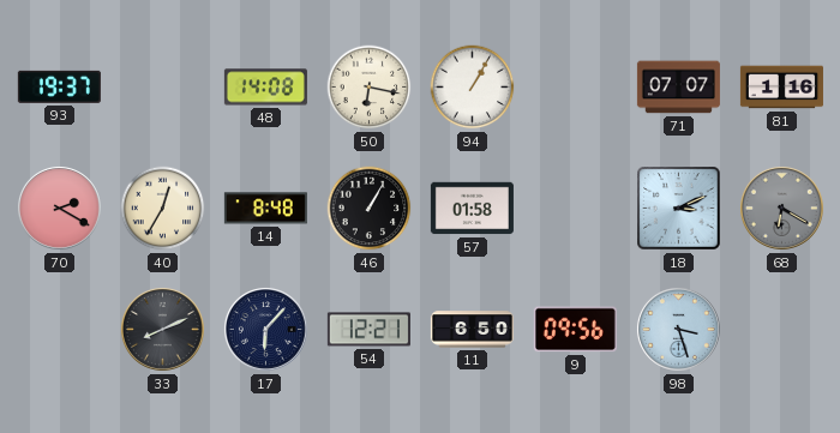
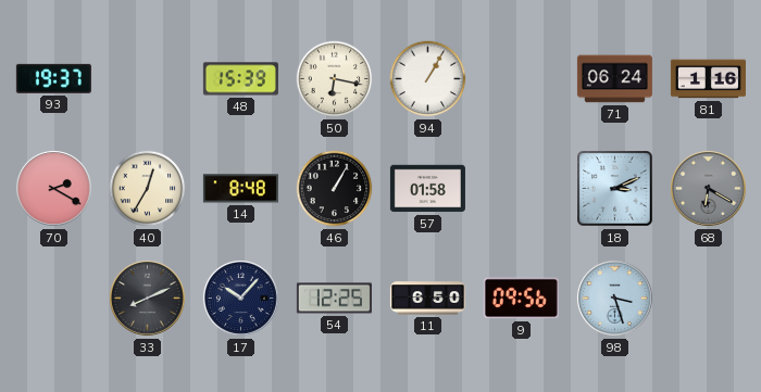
48: 14:08 -> 15:39
71: 07:07 -> 06:24
17: 6:07 -> 10:07
54: 12:21 -> 12:25
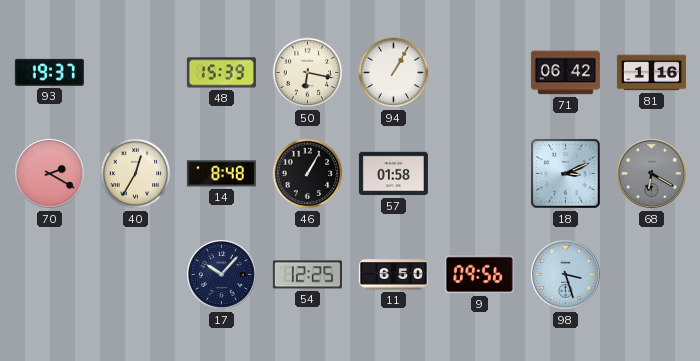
71: 06:24 -> 06:42
33: 8:11 -> none
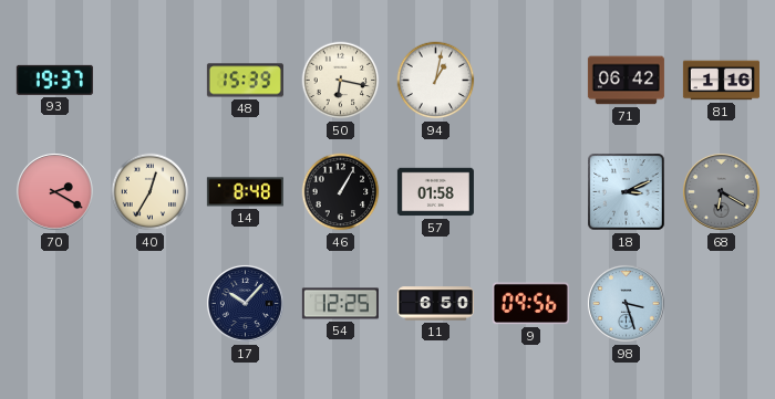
94: 1:05 -> 1:02
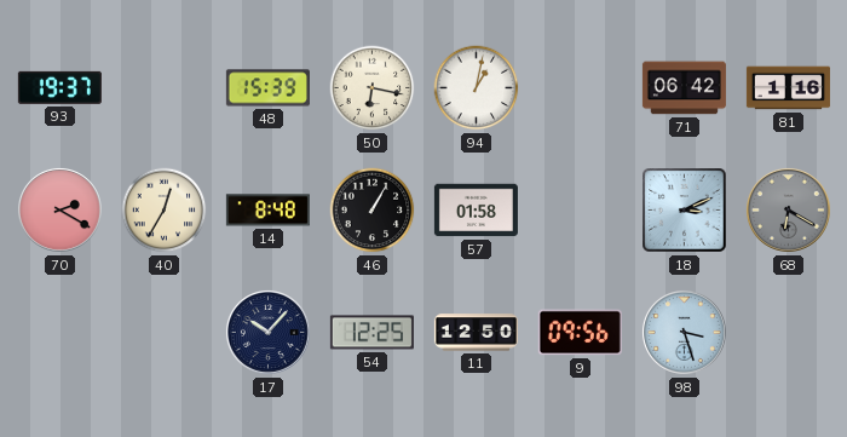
11: 6:50 -> 12:50
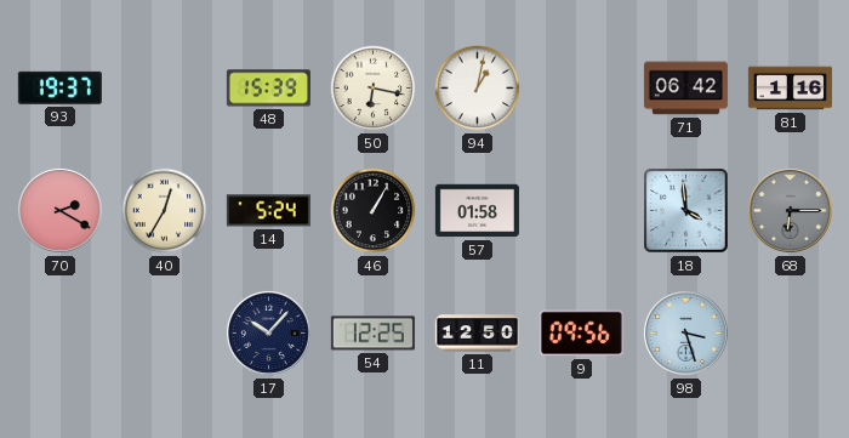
14: 8:48 -> 5:24
18: 3:11 -> 3:59
68: 6:20 -> 6:15
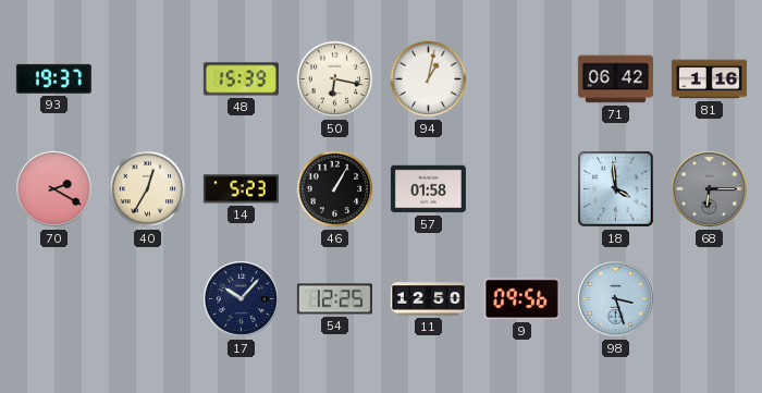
14: 5:24 -> 5:23
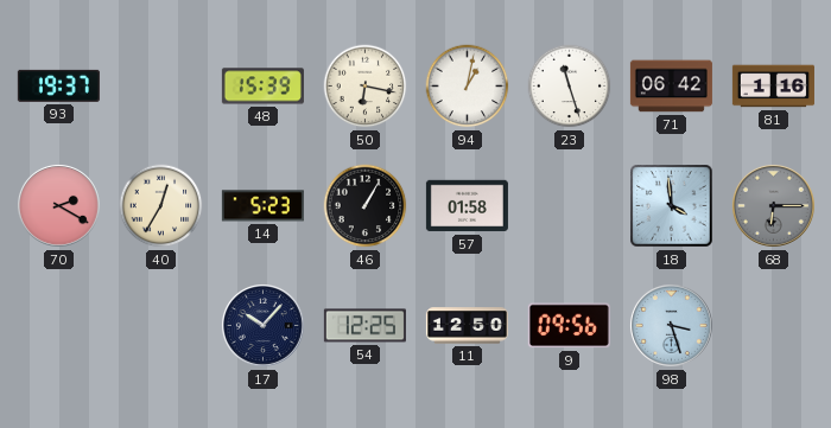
23: none -> 11:27
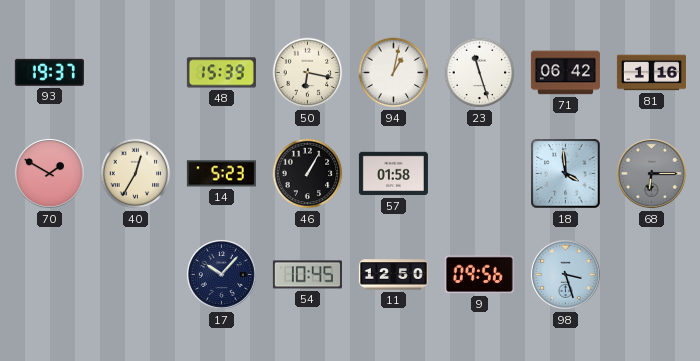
70: 2:20 -> 1:50
54: 12:25 -> 10:45
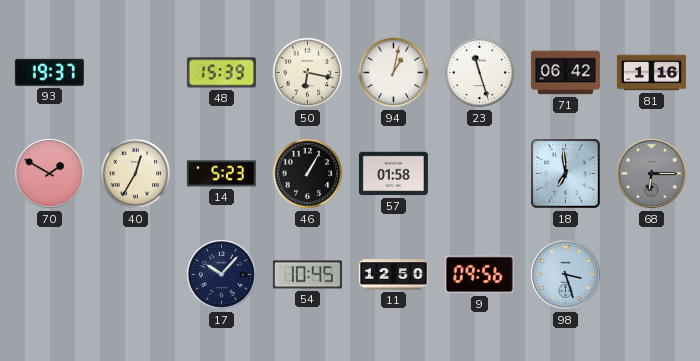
18: 3:59 -> 6:59
